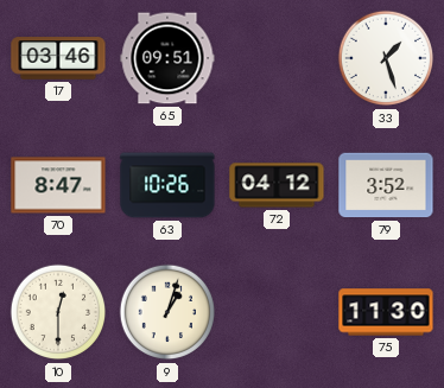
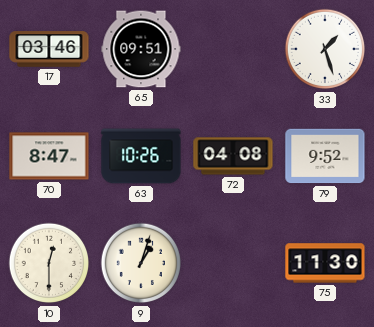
72: 04:12 -> 04:08
79: 3:52 -> 9:52
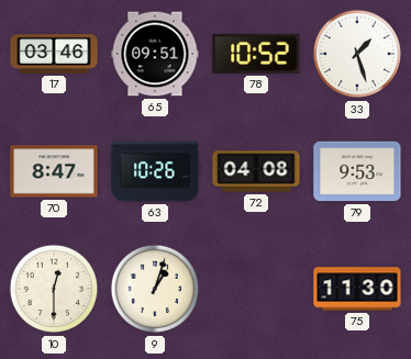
78: none -> 10:52
79: 9:52 -> 9:53
